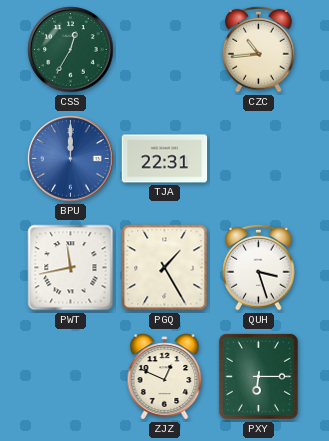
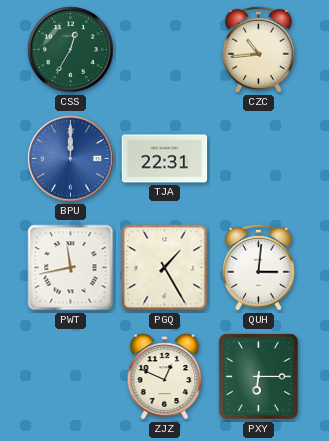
QUH: 3:27 -> 3:01
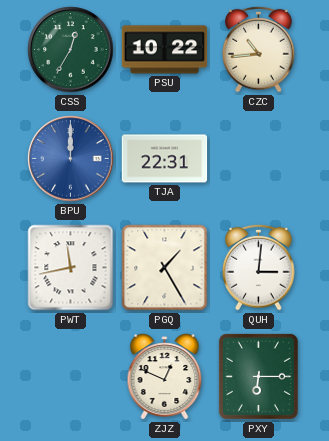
PSU: none -> 10:22
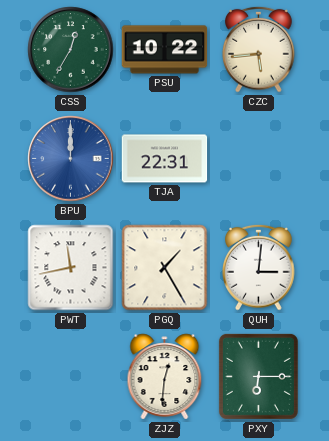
CZC: 10:44 -> 5:44
ZJZ: 12:49 -> 12:31
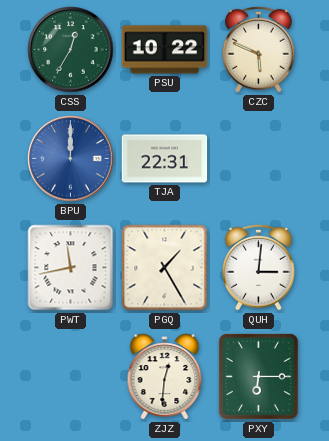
CZC: 5:44 -> 5:49
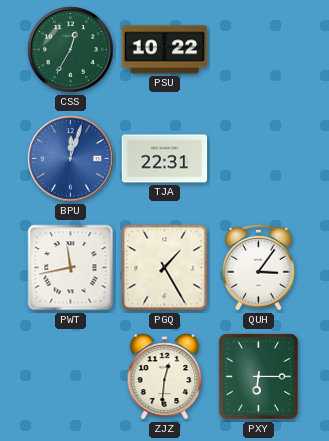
CZC: 5:49 -> none
BPU: 12:00 -> 12:03
QUH: 3:01 -> 3:06
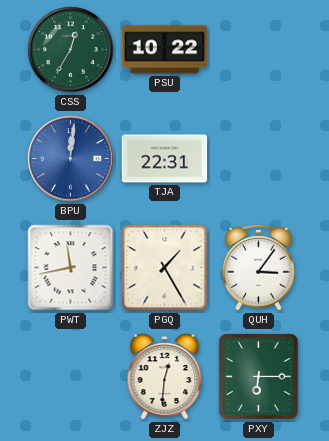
BPU: 12:03 -> 12:01
